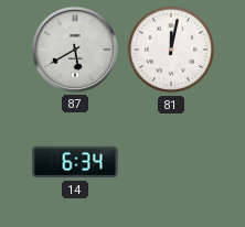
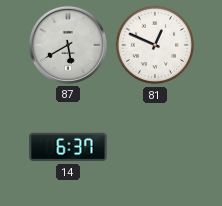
81: 12:02 -> 12:49
14: 6:34 -> 6:37
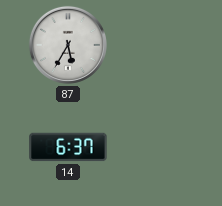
87: 5:40 -> 5:35
81: 12:49 -> none
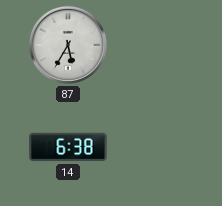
14: 6:37 -> 6:38
